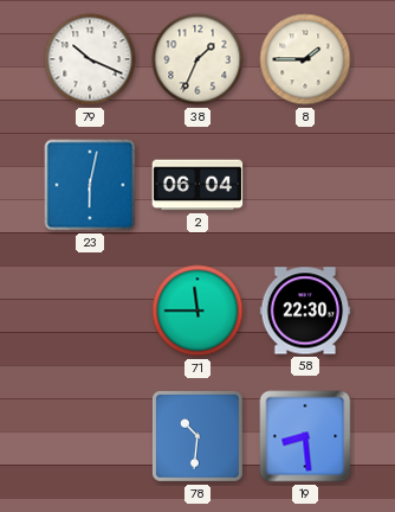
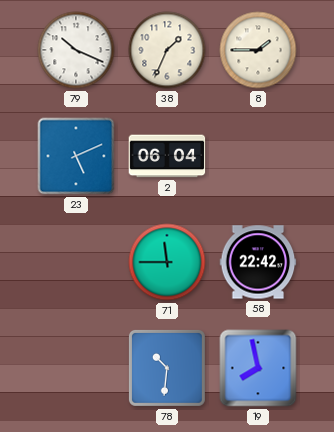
23: 6:02 -> 5:11
58: 22:30 -> 22:42
19: 8:29 -> 7:58
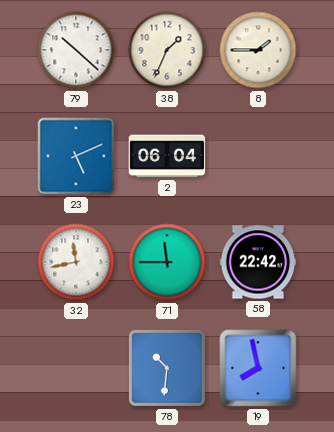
79: 10:19 -> 10:22
32: none -> 11:43
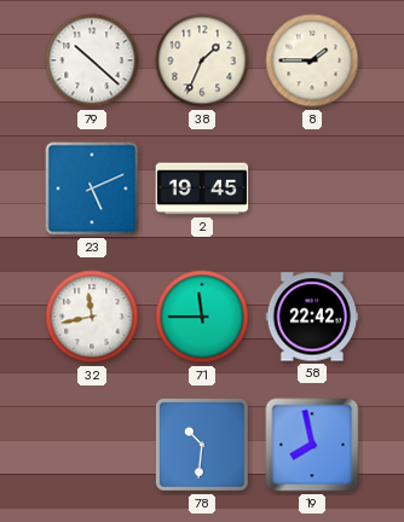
2: 06:04 -> 19:45
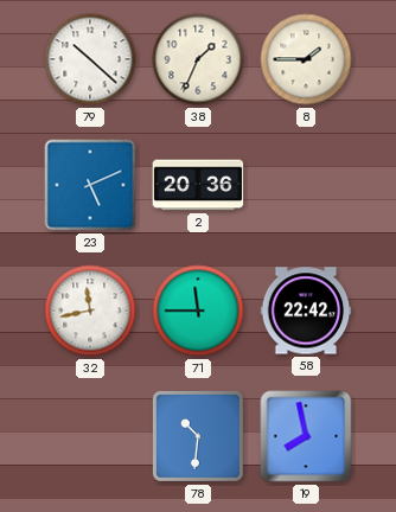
2: 19:45 -> 20:36
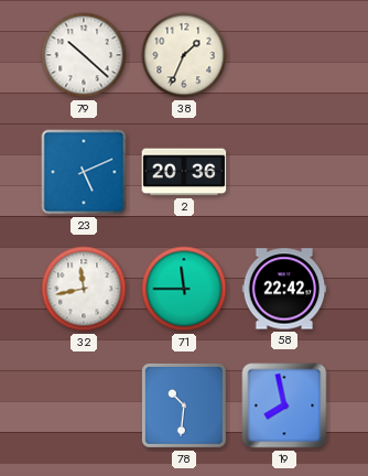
8: 1:45 -> none
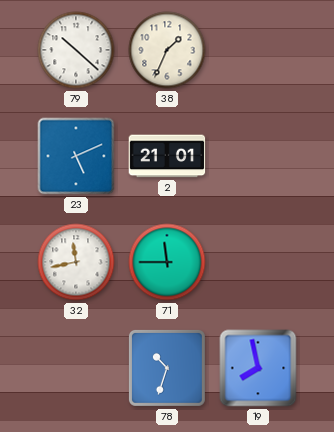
2: 20:36 -> 21:01
58: 22:42 -> none
78: 10:31 -> 10:33
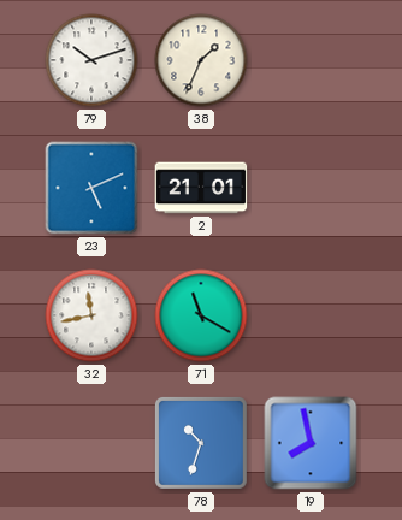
79: 10:22 -> 10:12
71: 11:45 -> 11:20
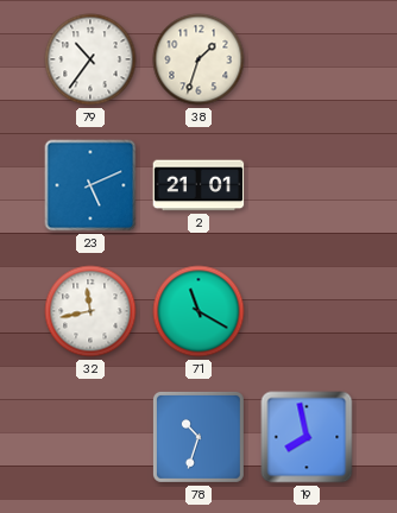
79: 10:12 -> 10:36
38: 1:34 -> 1:33
